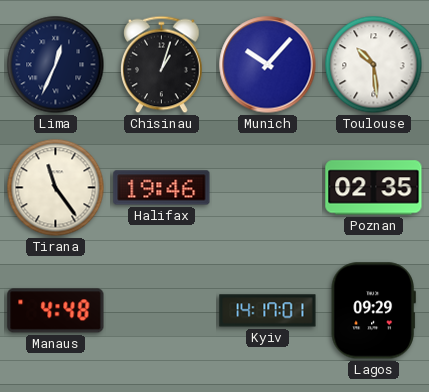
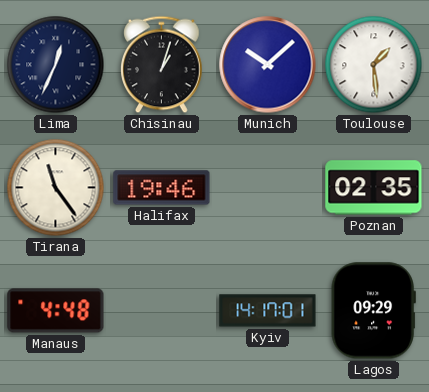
Munich: 10:07 -> 10:08
Toulouse: 10:29 -> 1:29
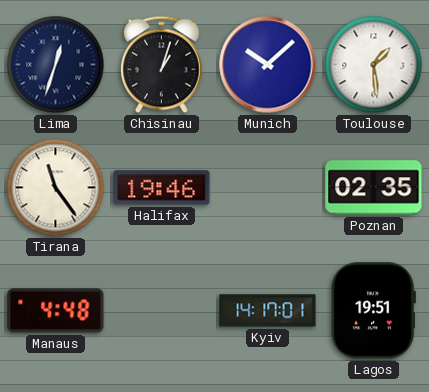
Lima: 12:34 -> 12:33
Lagos: 09:29 -> 19:51
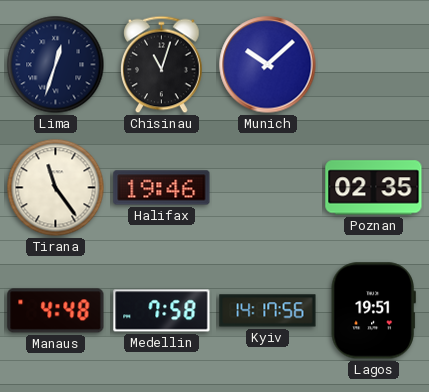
Chisinau: 1:03 -> 11:03
Toulouse: 1:29 -> none
Medellin: none -> 7:58
Kyiv: 14:17:01 -> 14:17:56
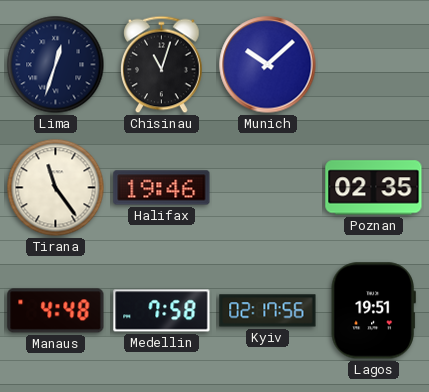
Kyiv: 14:17 -> 02:17
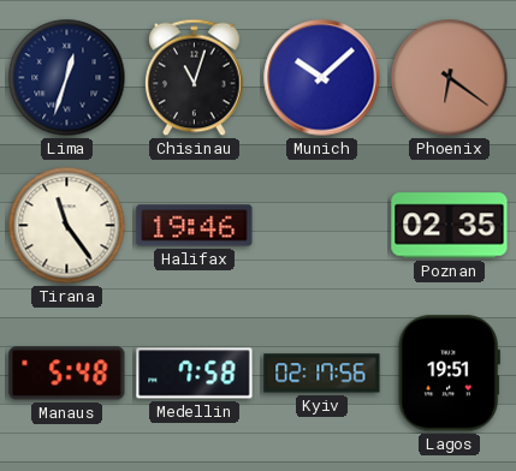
Phoenix: none -> 6:21
Manaus: 4:48 -> 5:48
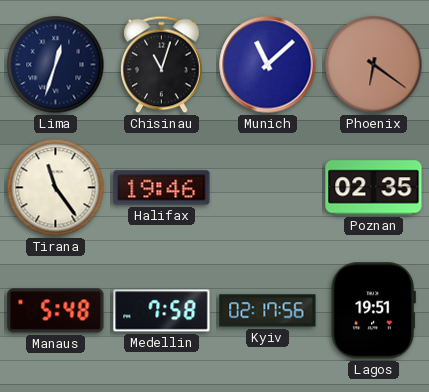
Munich: 10:08 -> 11:08
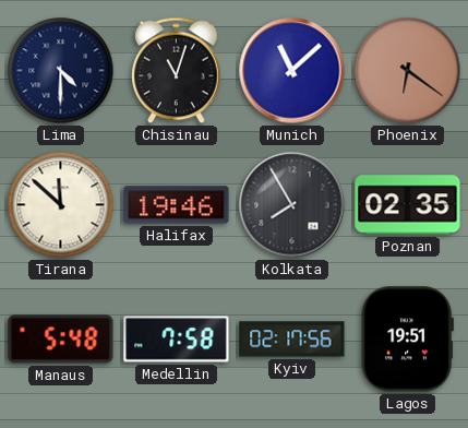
Lima: 12:33 -> 4:30
Tirana: 11:24 -> 11:52
Kolkata: none -> 7:55
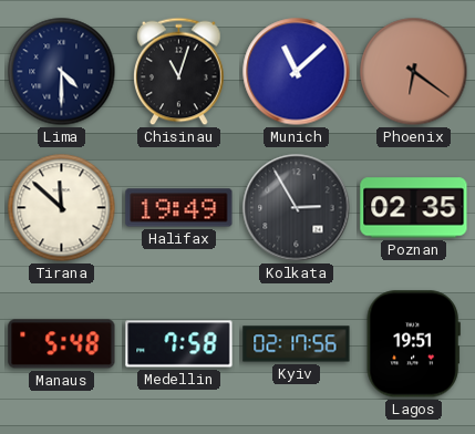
Halifax: 19:46 -> 19:49
Kolkata: 7:55 -> 2:55
